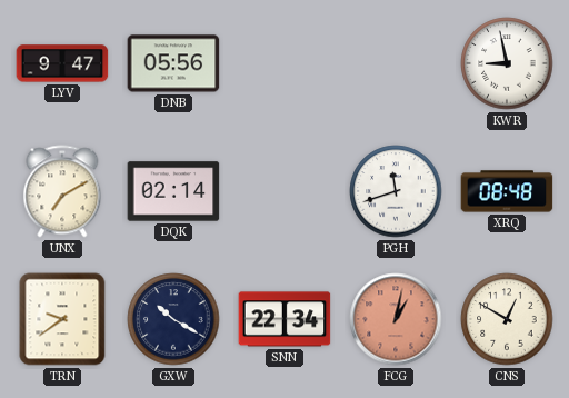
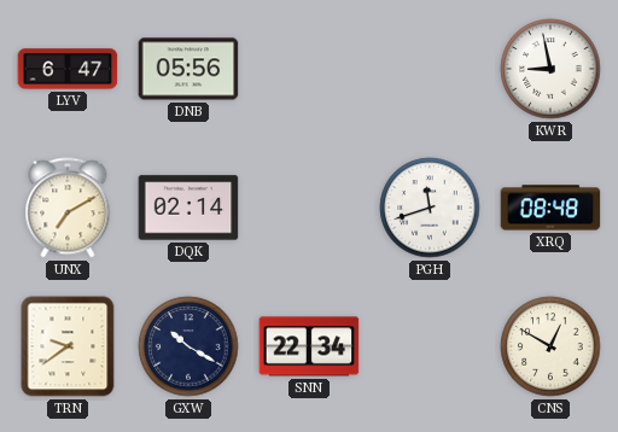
LYV: 9:47 -> 6:47
FCG: 1:02 -> none
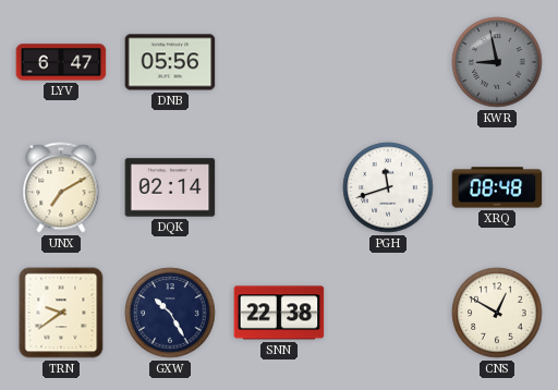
KWR dial: white -> grey
GXW: 10:20 -> 10:25
SNN: 22:34 -> 22:38
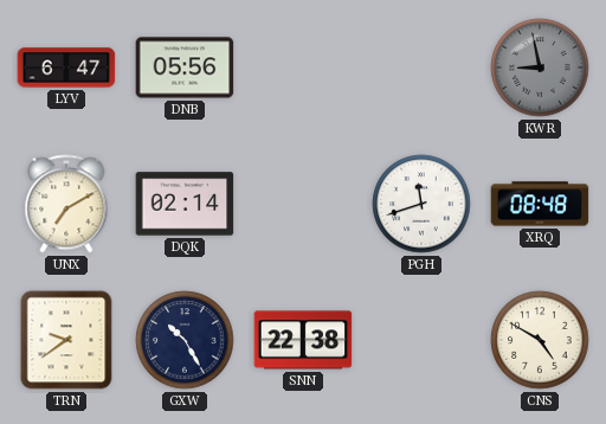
CNS: 12:50 -> 4:50
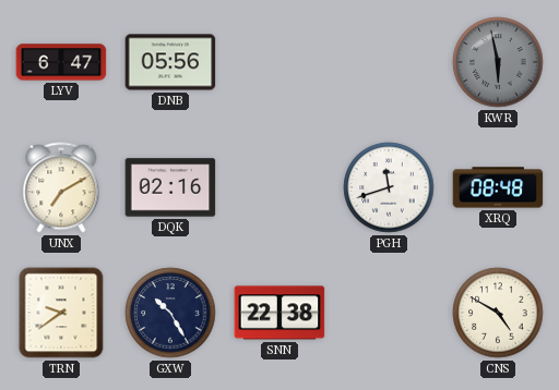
KWR: 8:58 -> 5:58
DQK: 02:14 -> 02:16
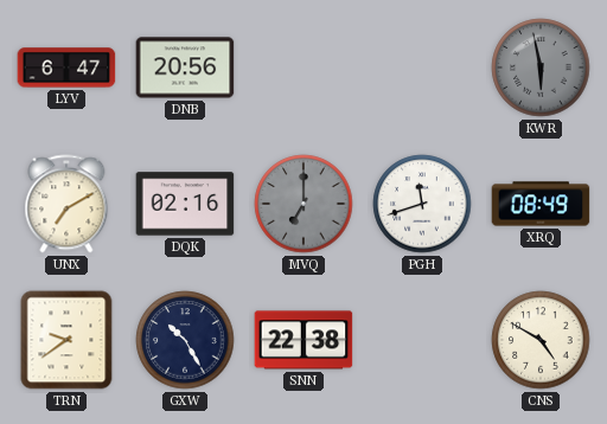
DNB: 05:56 -> 20:56
MVQ: none -> 7:00
XRQ: 08:48 -> 08:49
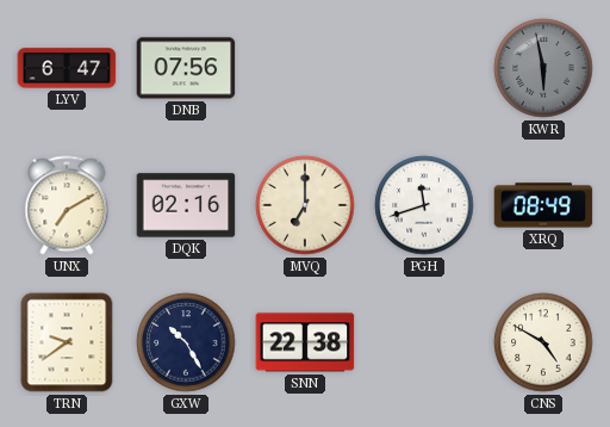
DNB: 20:56 -> 07:56
MVQ dial: grey -> cream
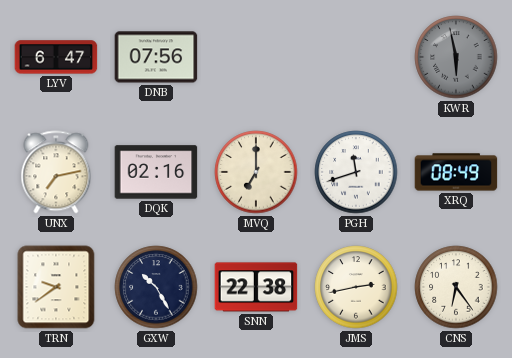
UNX: 7:10 -> 7:13
JMS: none -> 2:43
CNS: 4:50 -> 6:24
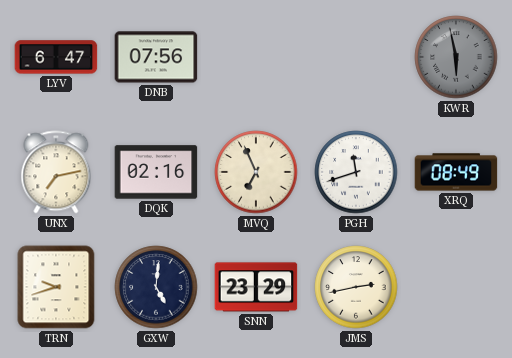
MVQ: 7:00 -> 6:56
TRN: 9:39 -> 9:42
GXW: 10:25 -> 5:01
SNN: 22:38 -> 23:29
CNS: 6:24 -> none
